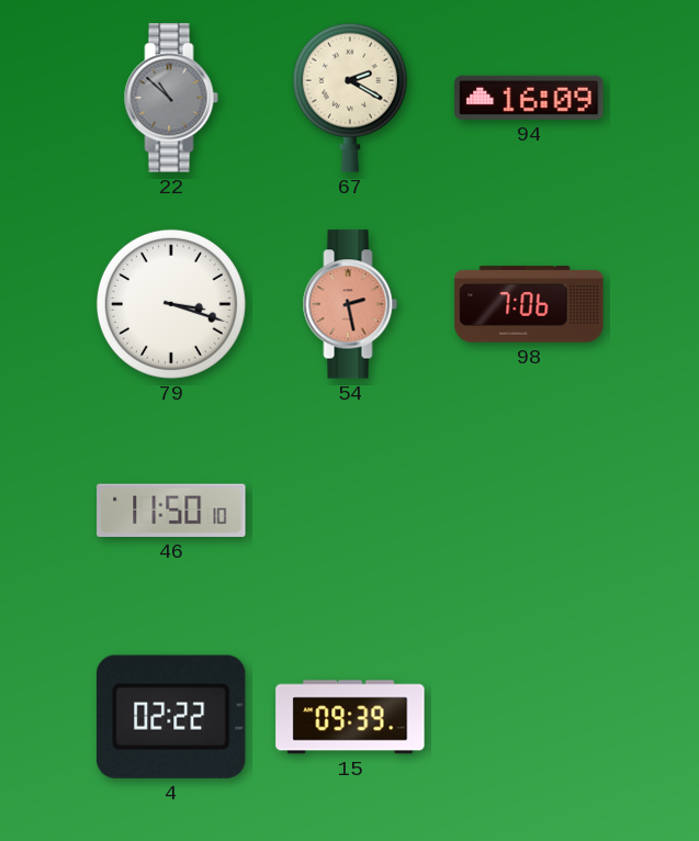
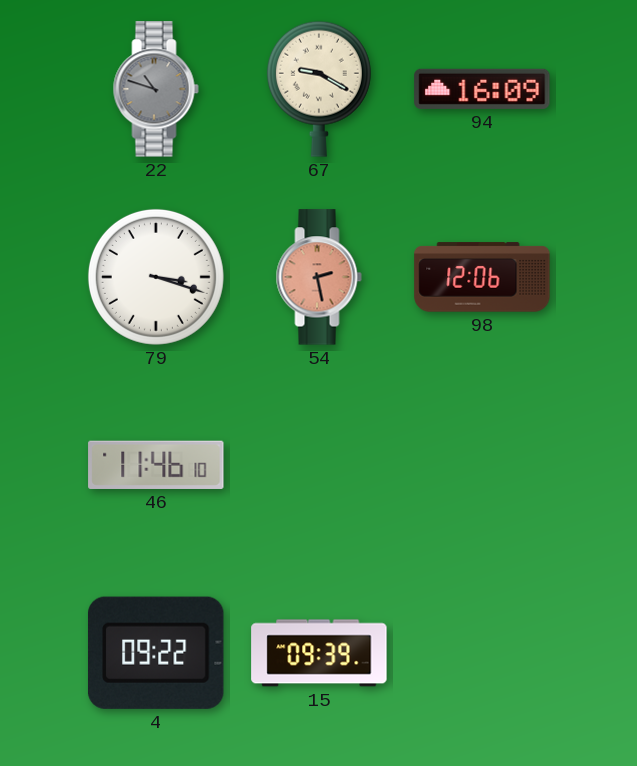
22: 10:52 -> 10:48
67: 2:20 -> 9:20
98: 7:06 -> 12:06
46: 11:50 -> 11:46
4: 02:22 -> 09:22
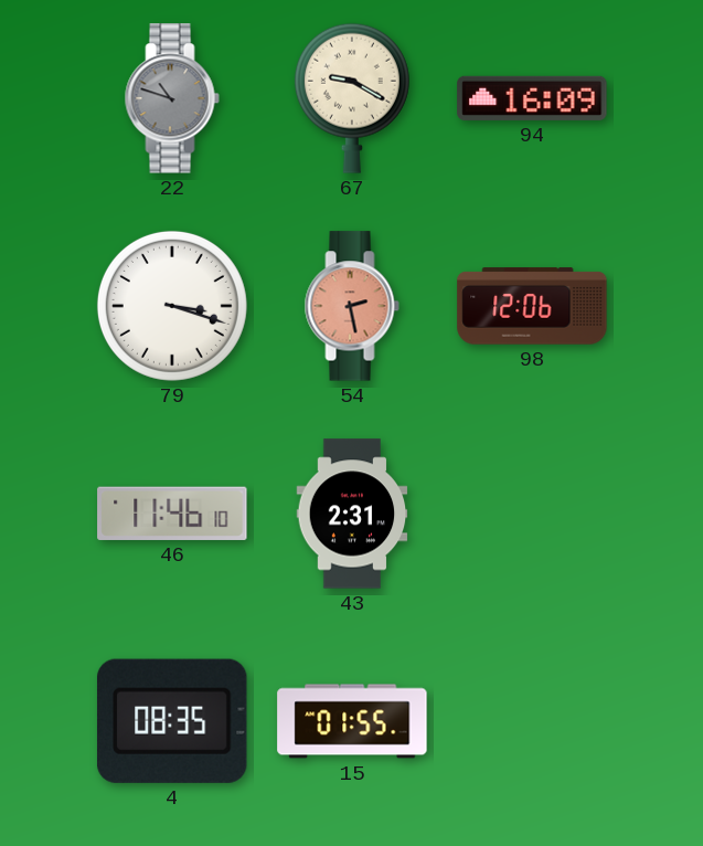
43: none -> 2:31
4: 09:22 -> 08:35
15: 09:39 -> 01:55
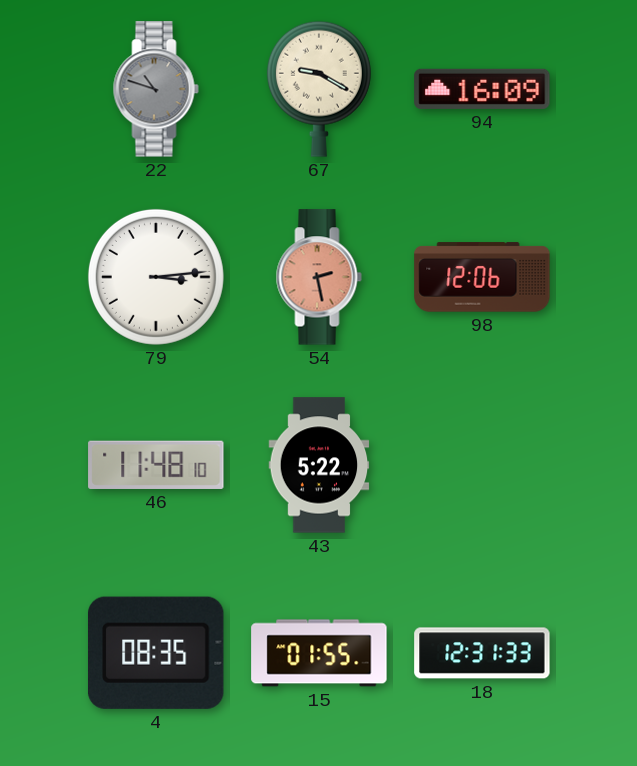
79: 3:18 -> 3:14
46: 11:46 -> 11:48
43: 2:31 -> 5:22
18: none -> 12:31
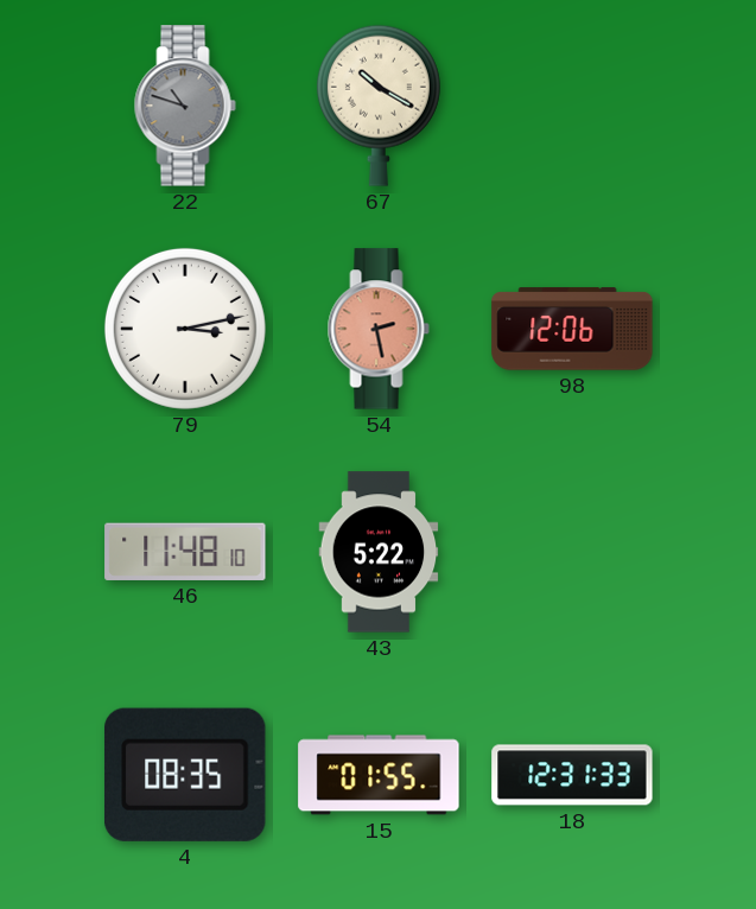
67: 9:20 -> 10:20
94: 16:09 -> none
79: 3:14 -> 3:13
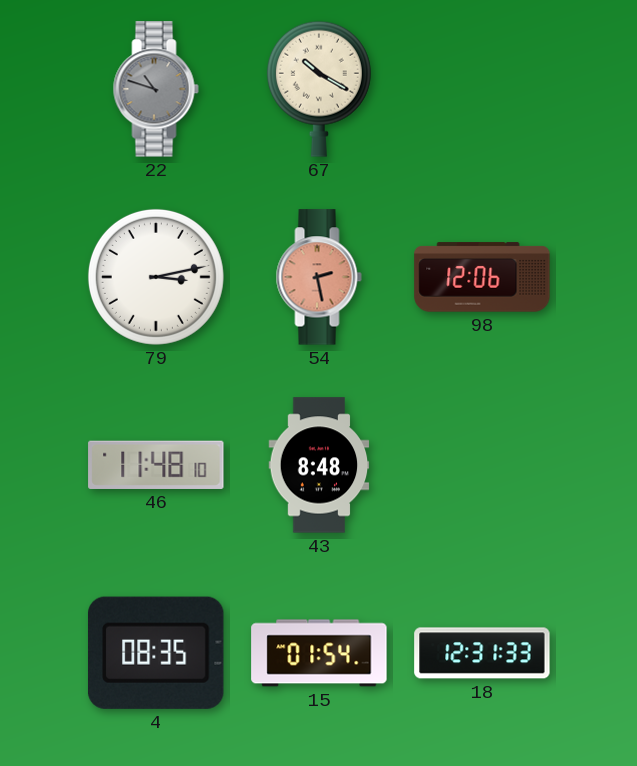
43: 5:22 -> 8:48
15: 01:55 -> 01:54
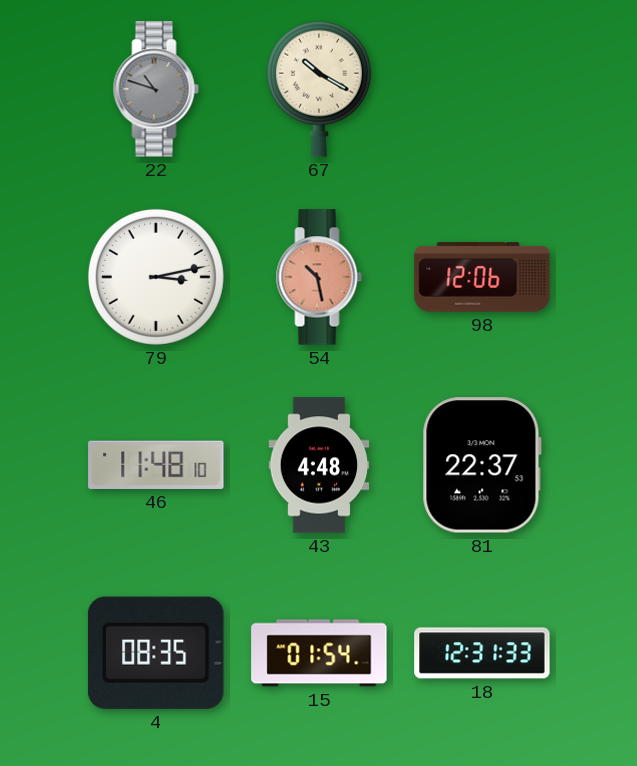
54: 2:28 -> 10:28
43: 8:48 -> 4:48
81: none -> 22:37
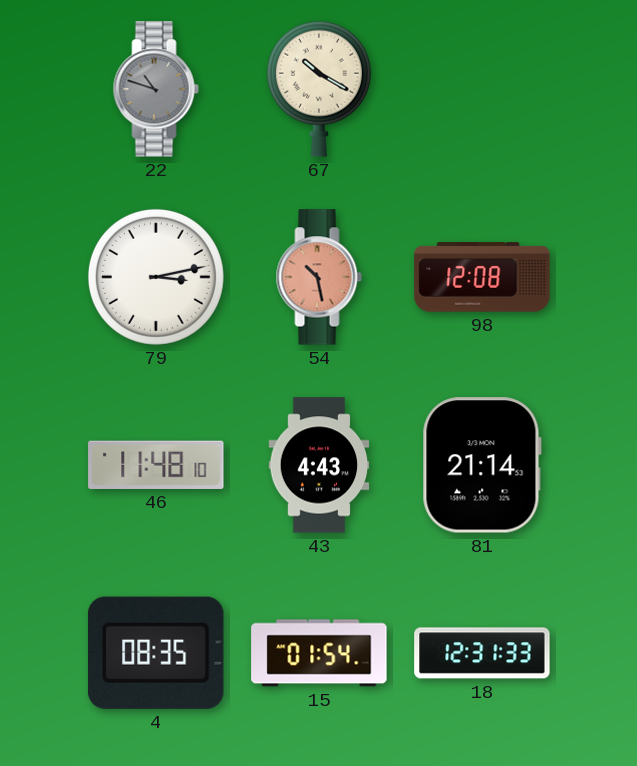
98: 12:06 -> 12:08
43: 4:48 -> 4:43
81: 22:37 -> 21:14
